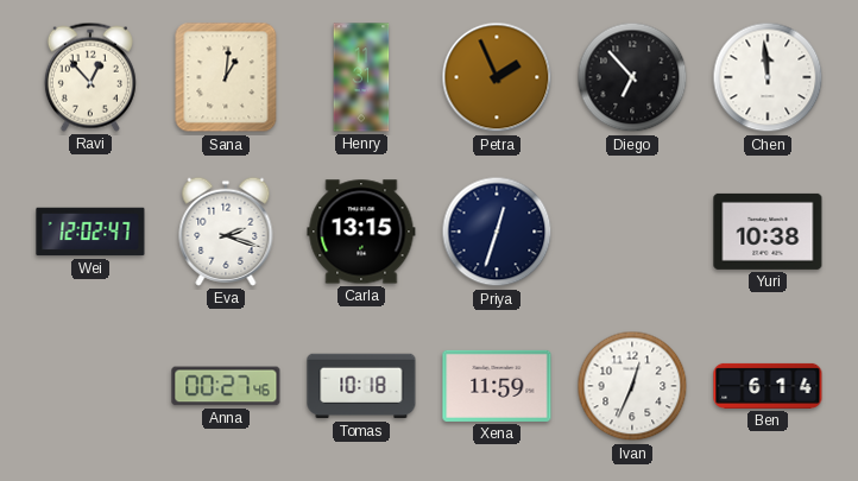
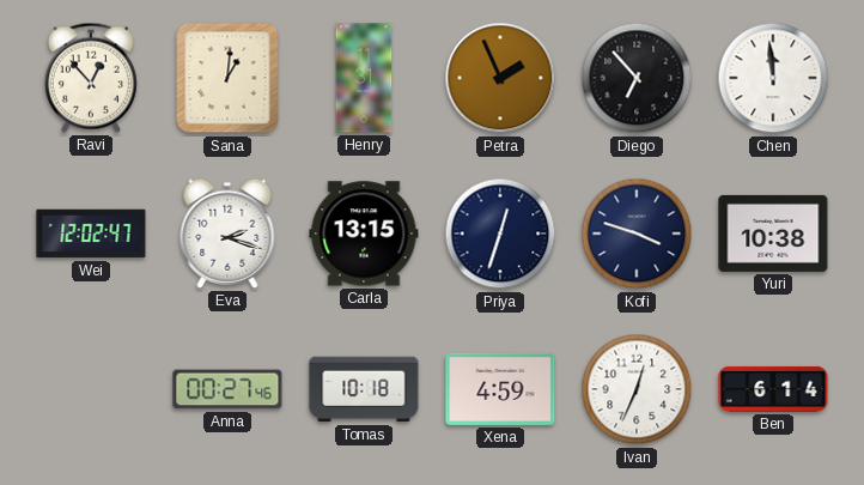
Kofi: none -> 3:48
Xena: 11:59 -> 4:59
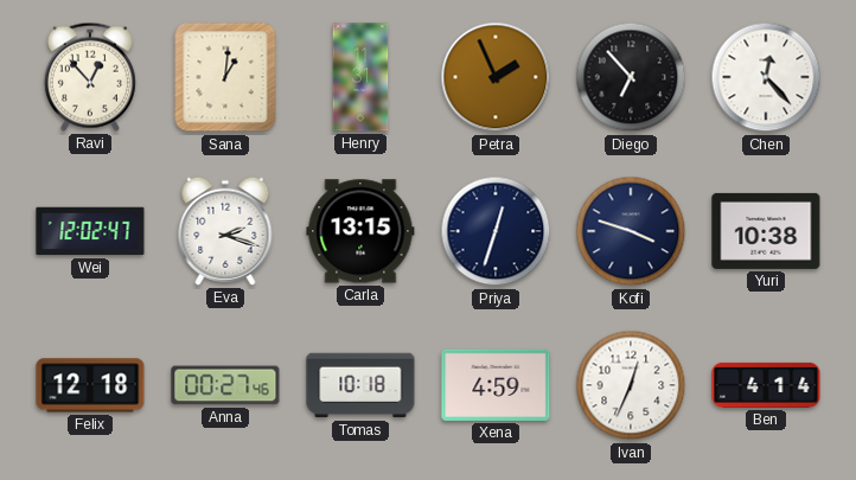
Chen: 11:59 -> 12:23
Felix: none -> 12:18
Ben: 6:14 -> 4:14
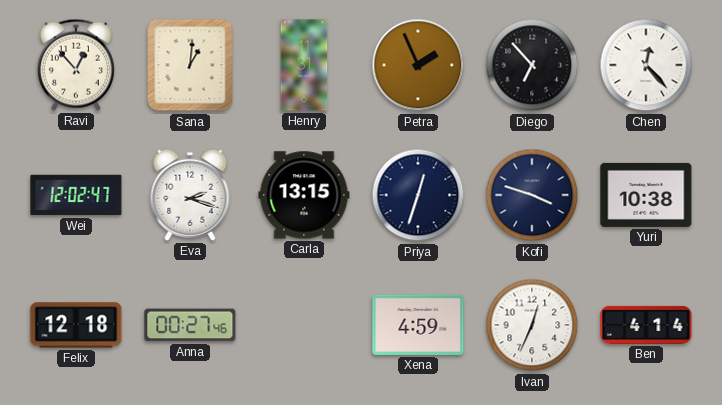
Tomas: 10:18 -> none
